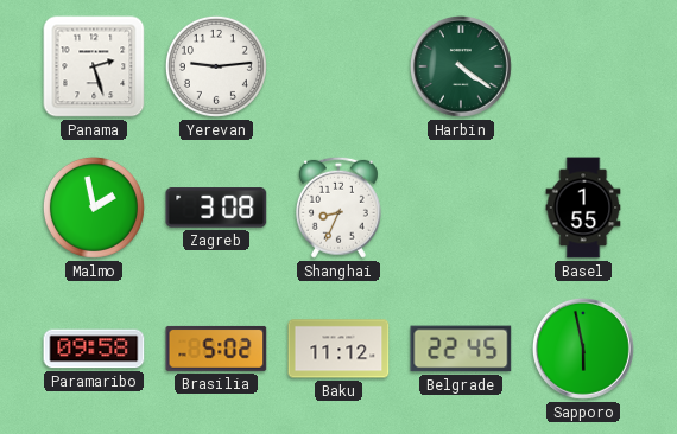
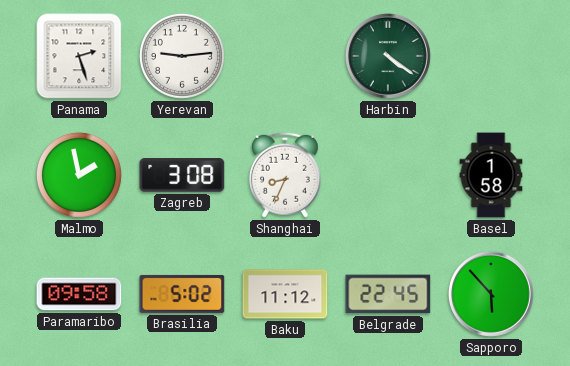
Basel: 1:55 -> 1:58
Sapporo: 5:58 -> 5:53
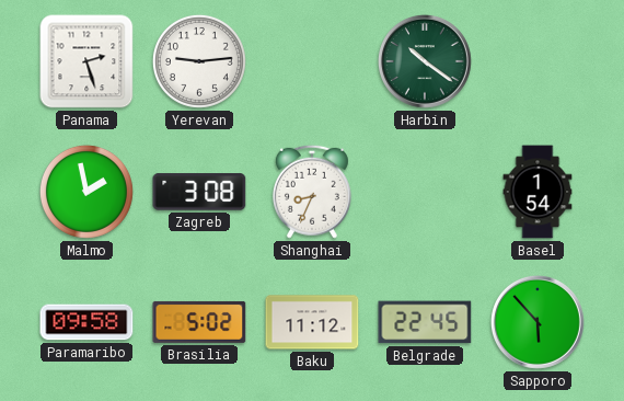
Harbin: 4:21 -> 10:21
Basel: 1:58 -> 1:54
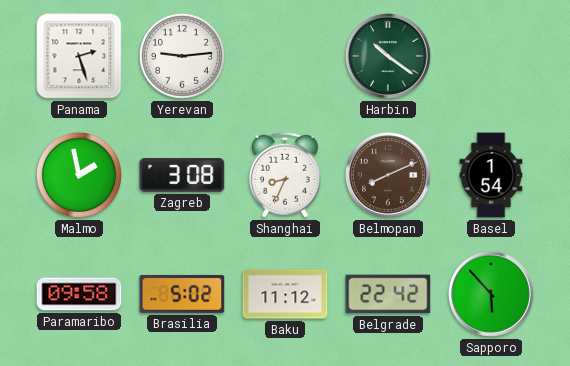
Belmopan: none -> 8:11
Belgrade: 22:45 -> 22:42
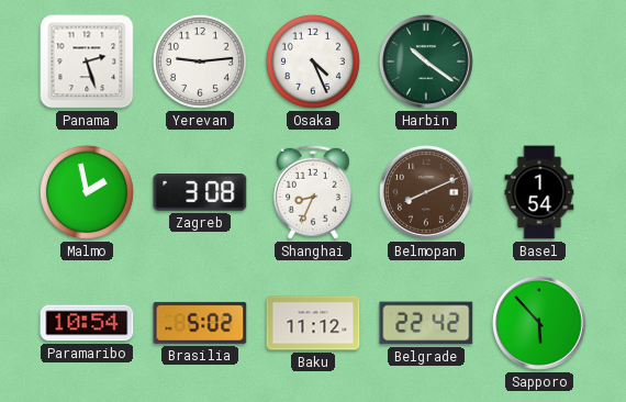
Osaka: none -> 4:26
Paramaribo: 09:58 -> 10:54
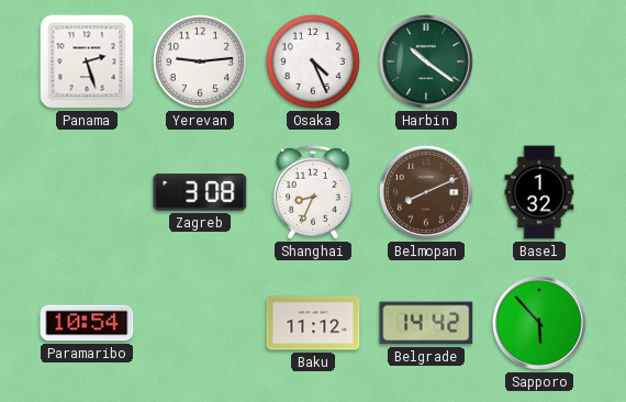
Malmo: 1:58 -> none
Basel: 1:54 -> 1:32
Brasilia: 5:02 -> none
Belgrade: 22:42 -> 14:42
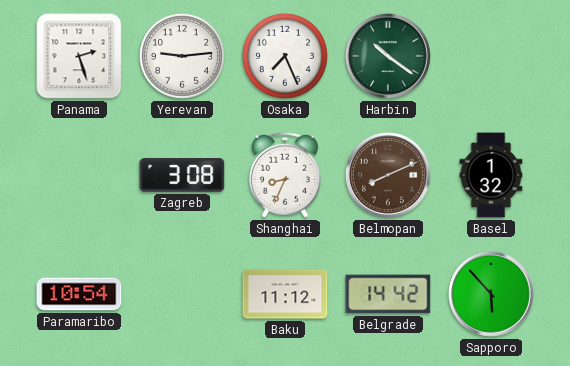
Osaka: 4:26 -> 7:26
